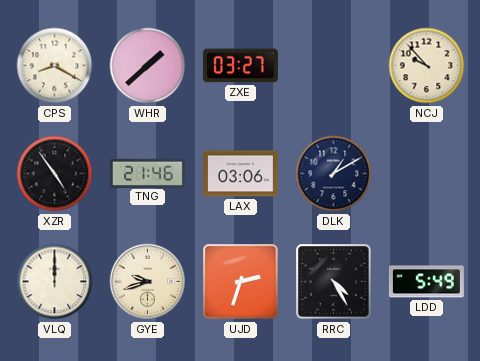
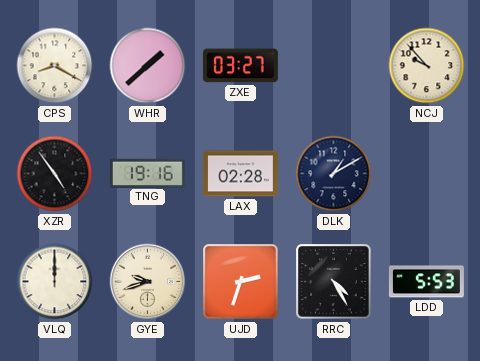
TNG: 21:46 -> 19:16
LAX: 03:06 -> 02:28
LDD: 5:49 -> 5:53
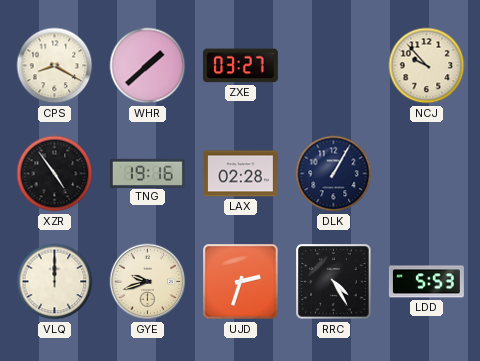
DLK: 1:10 -> 1:05
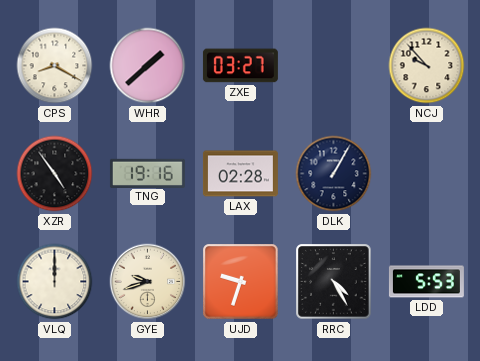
UJD: 2:33 -> 9:33
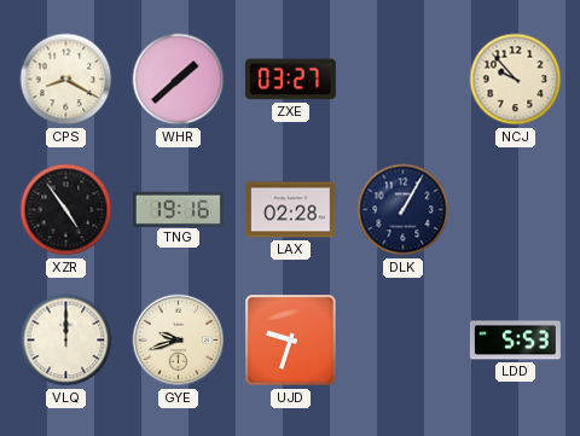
RRC: 4:25 -> none
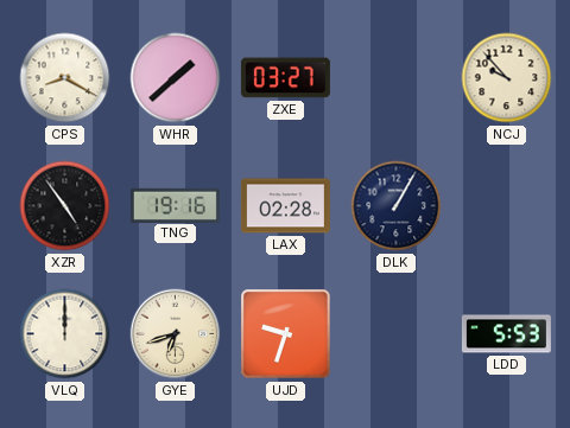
GYE: 9:42 -> 6:42
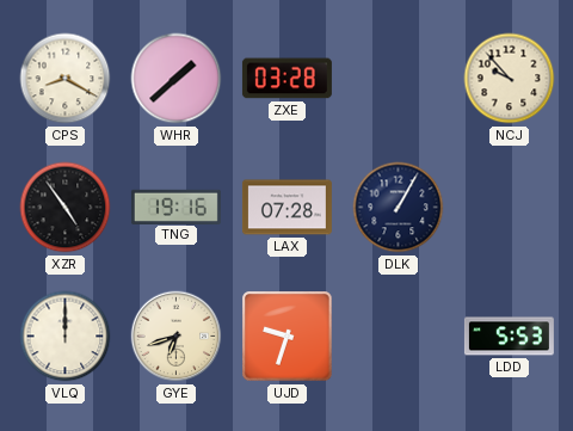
ZXE: 03:27 -> 03:28
LAX: 02:28 -> 07:28
